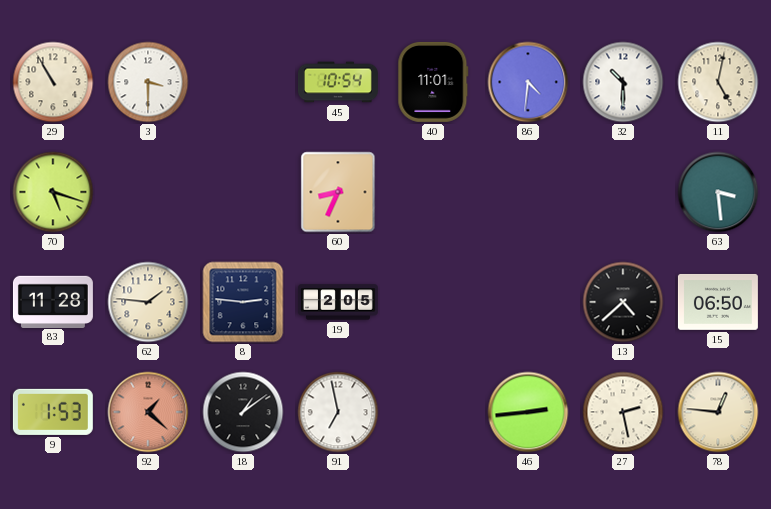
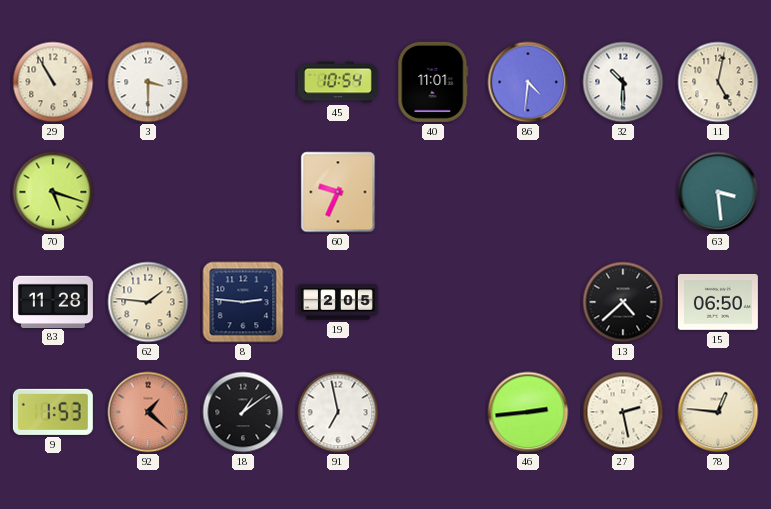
60: 8:34 -> 9:34
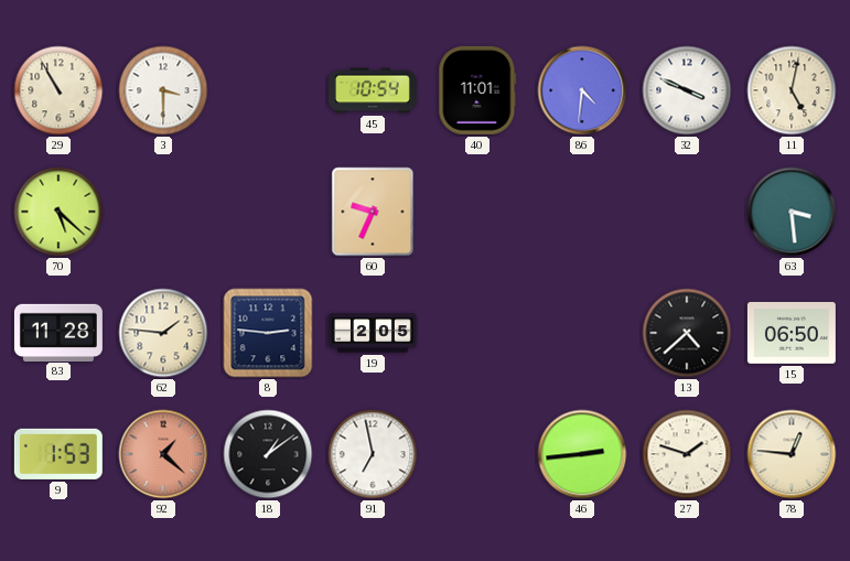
32: 10:30 -> 3:49
70: 5:18 -> 5:22
27: 2:28 -> 1:48
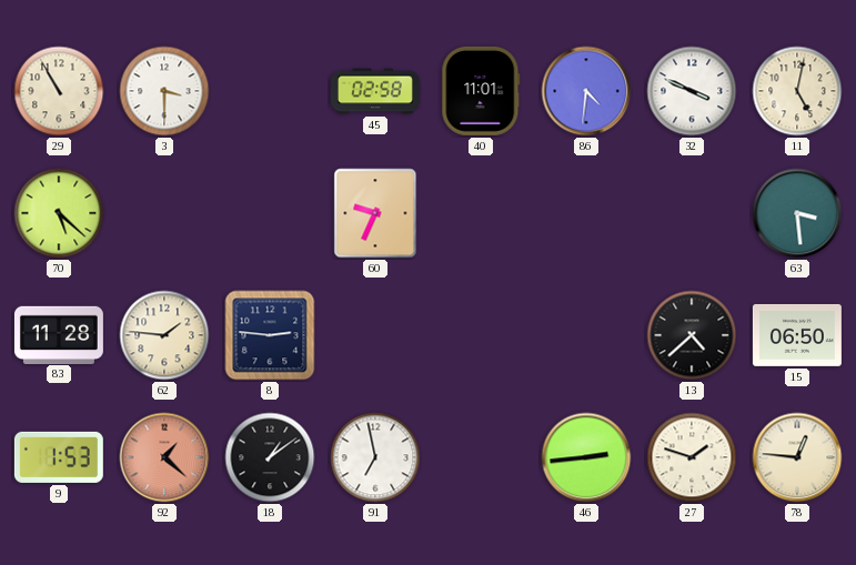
45: 10:54 -> 02:58
19: 2:05 -> none
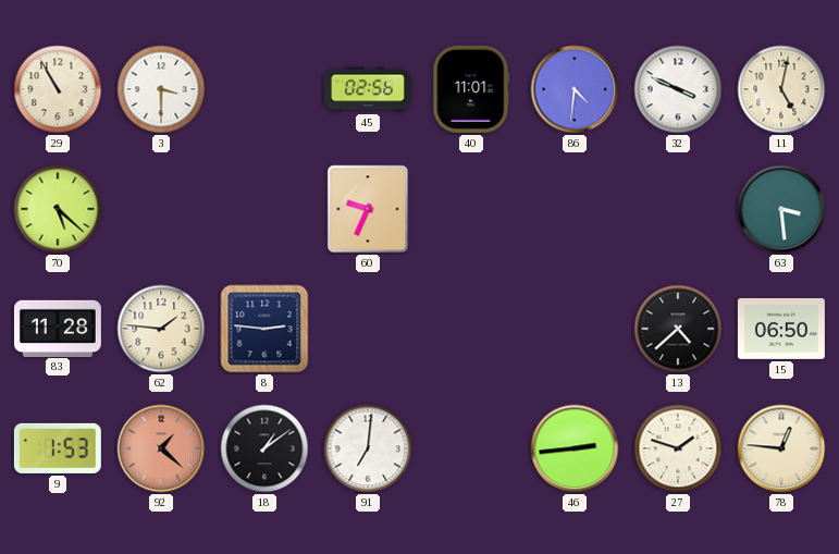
45: 02:58 -> 02:56
91: 6:58 -> 7:01
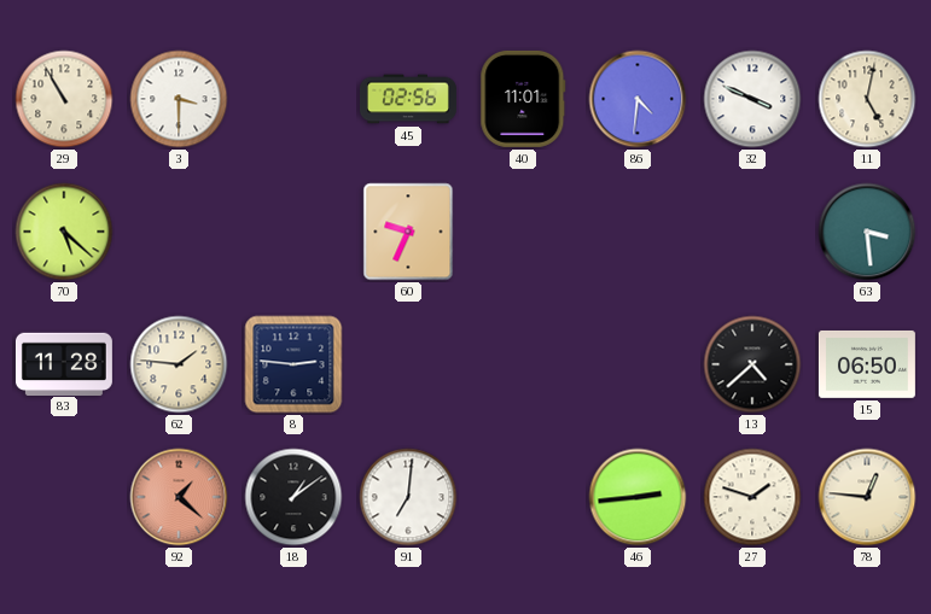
9: 1:53 -> none
